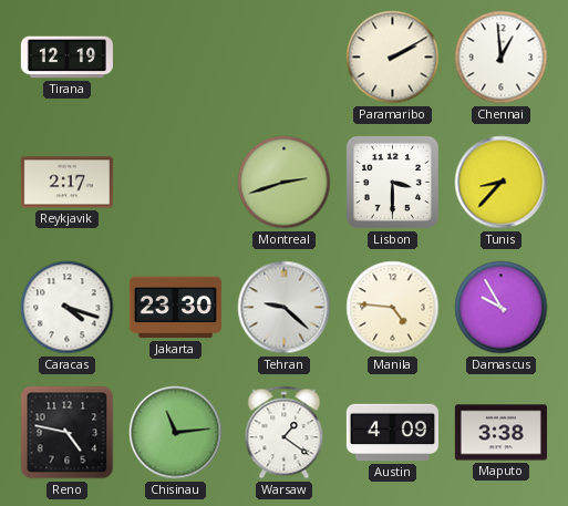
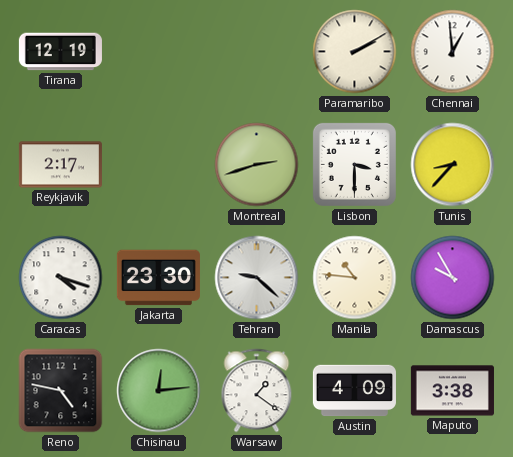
Manila: 4:46 -> 10:46
Chisinau: 11:14 -> 12:14
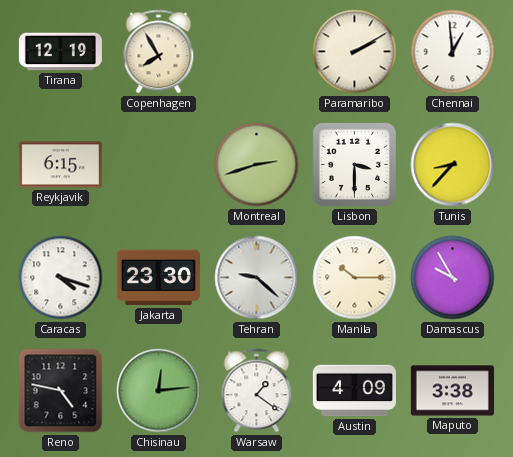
Copenhagen: none -> 7:55
Reykjavik: 2:17 -> 6:15
Manila: 10:46 -> 10:15
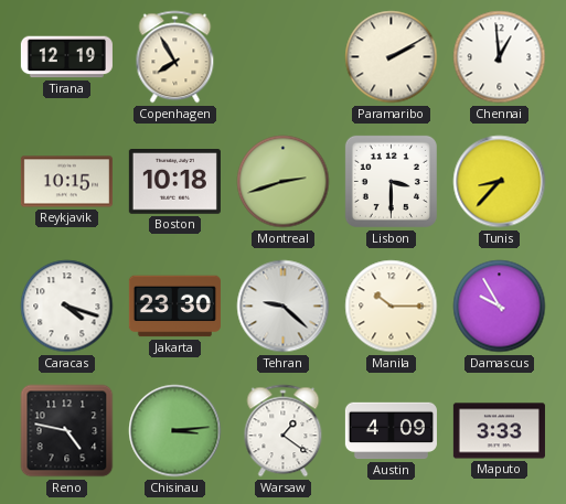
Reykjavik: 6:15 -> 10:15
Boston: none -> 10:18
Chisinau: 12:14 -> 3:14
Maputo: 3:38 -> 3:33
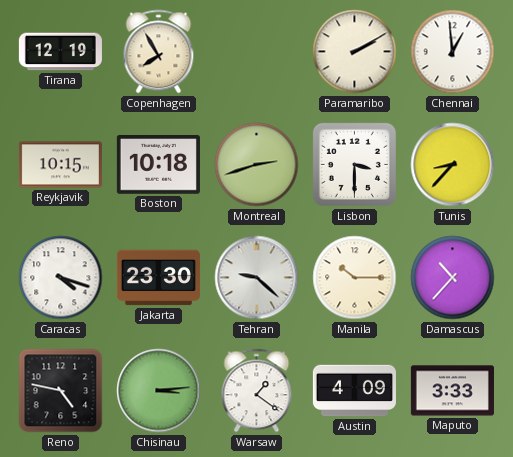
Damascus: 9:55 -> 10:37
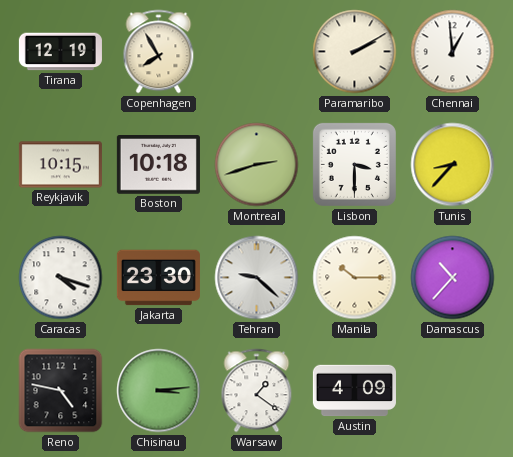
Maputo: 3:33 -> none
